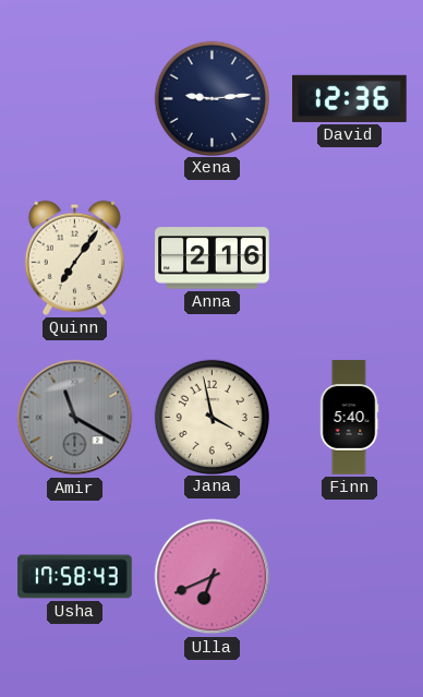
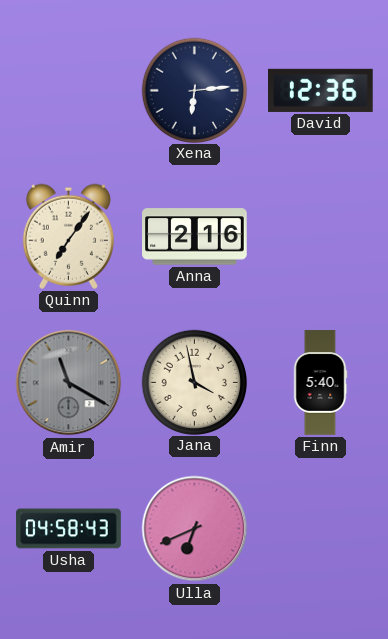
Xena: 9:14 -> 6:14
Usha: 17:58 -> 04:58
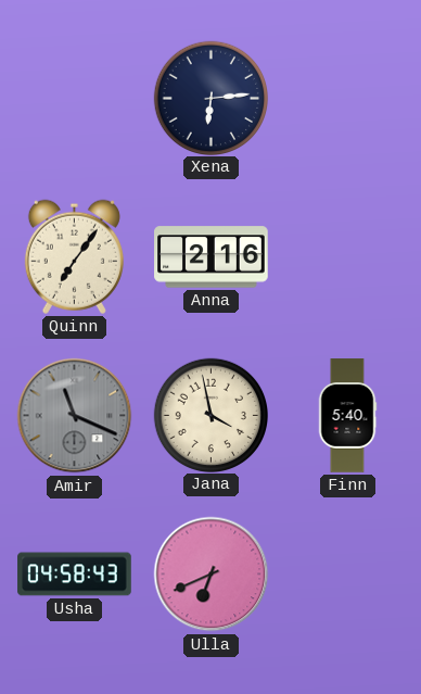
David: 12:36 -> none
Amir: 11:20 -> 11:19
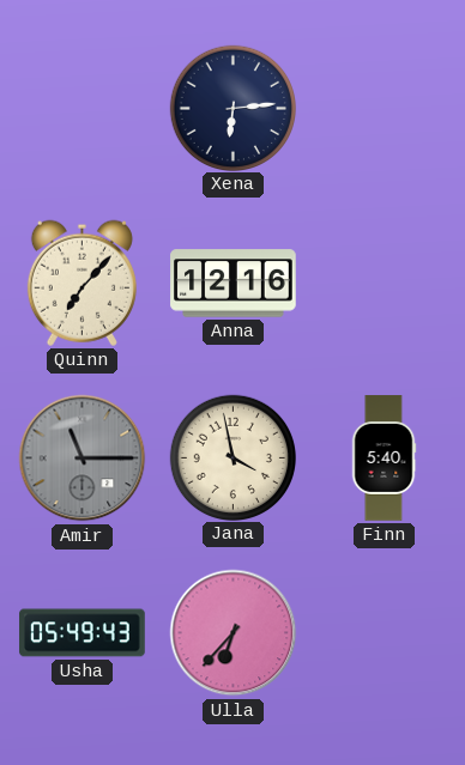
Quinn: 7:06 -> 7:07
Anna: 2:16 -> 12:16
Amir: 11:19 -> 11:15
Usha: 04:58 -> 05:49
Ulla: 6:41 -> 6:37
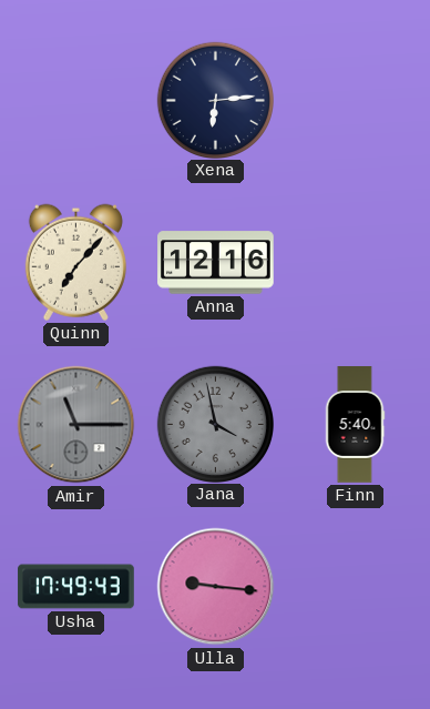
Jana dial: cream -> grey
Usha: 05:49 -> 17:49
Ulla: 6:37 -> 9:16
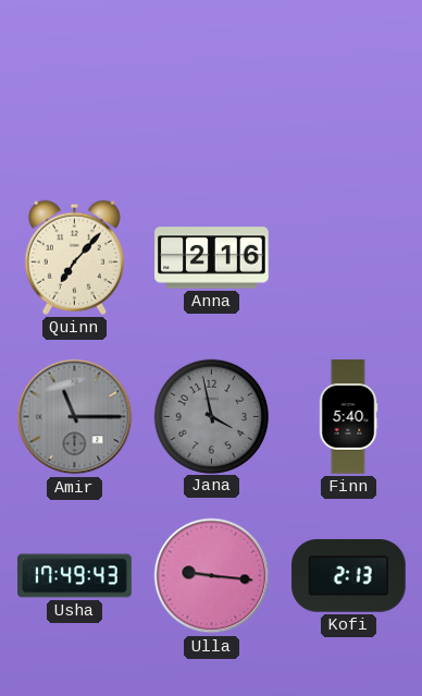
Xena: 6:14 -> none
Anna: 12:16 -> 2:16
Kofi: none -> 2:13
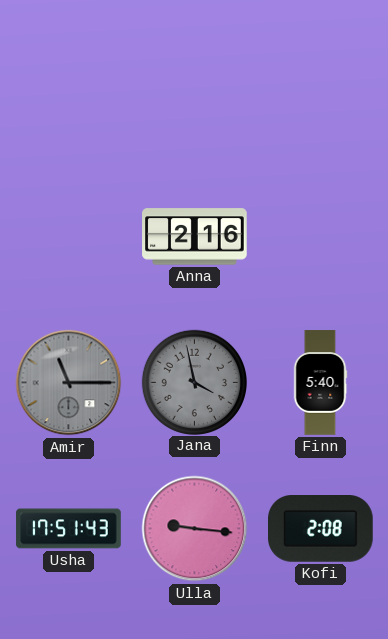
Quinn: 7:07 -> none
Usha: 17:49 -> 17:51
Kofi: 2:13 -> 2:08
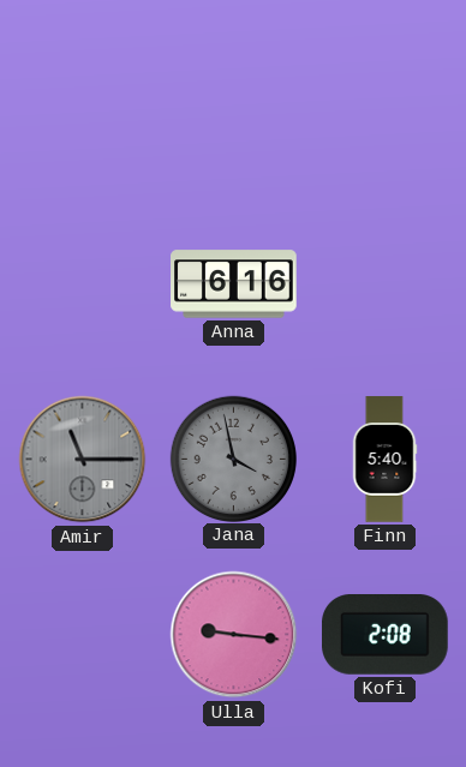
Anna: 2:16 -> 6:16
Usha: 17:51 -> none
